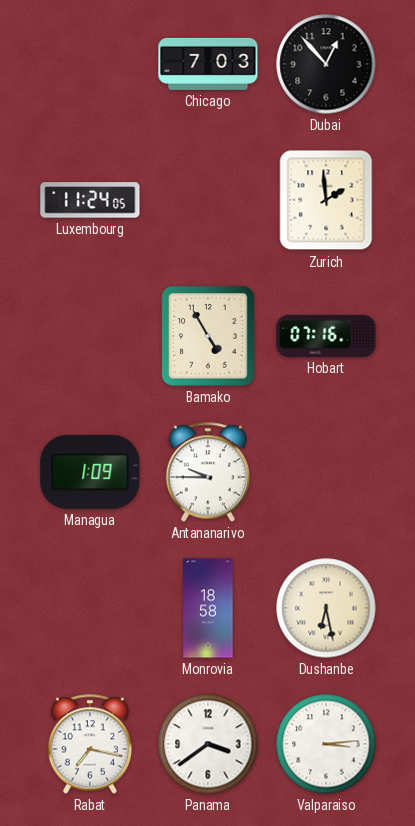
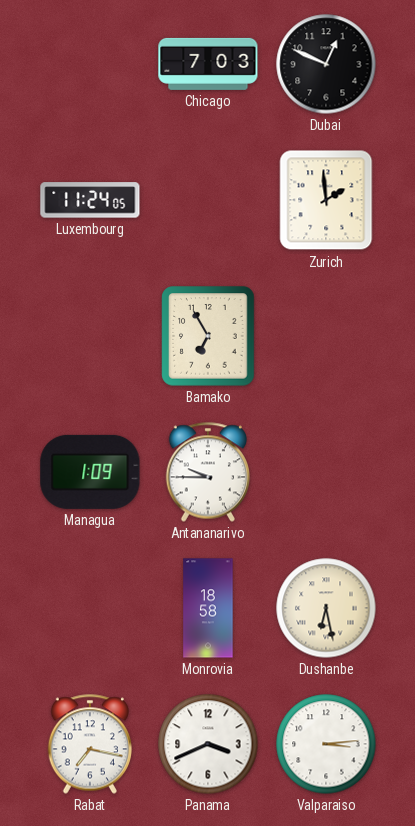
Dubai: 12:53 -> 12:49
Bamako: 4:55 -> 6:55
Hobart: 07:16 -> none
Panama: 3:39 -> 3:41
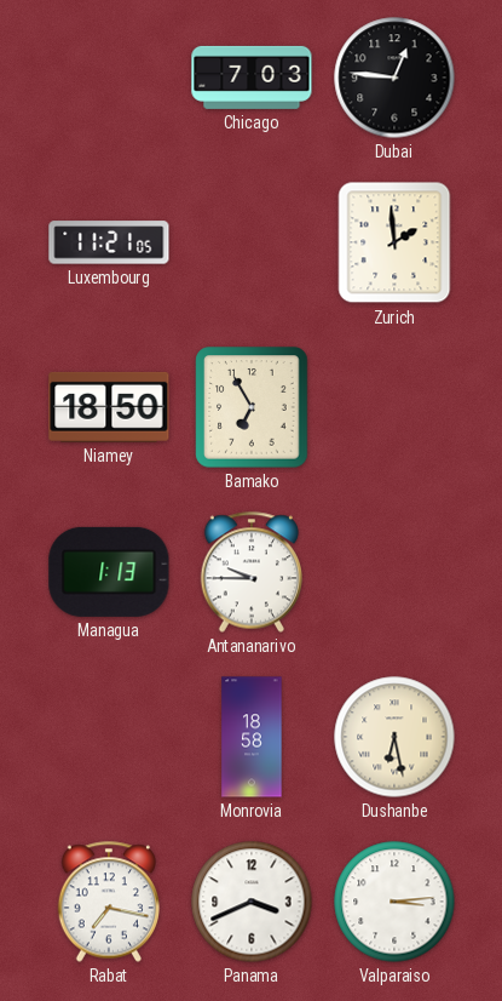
Dubai: 12:49 -> 12:46
Luxembourg: 11:24 -> 11:21
Niamey: none -> 18:50
Managua: 1:09 -> 1:13
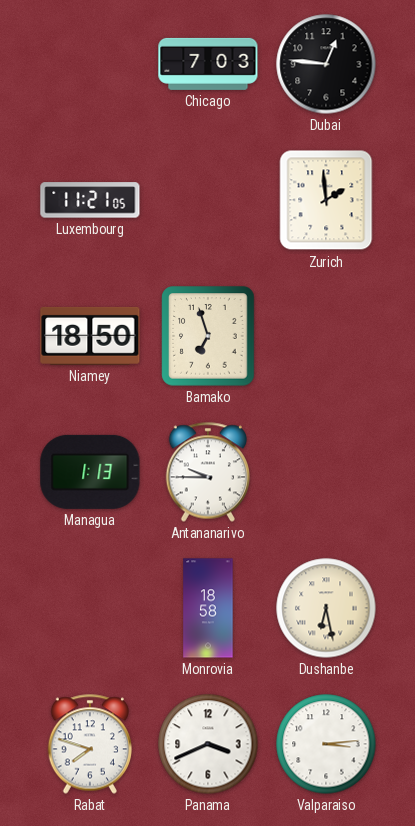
Bamako: 6:55 -> 6:57
Rabat: 7:17 -> 7:48
